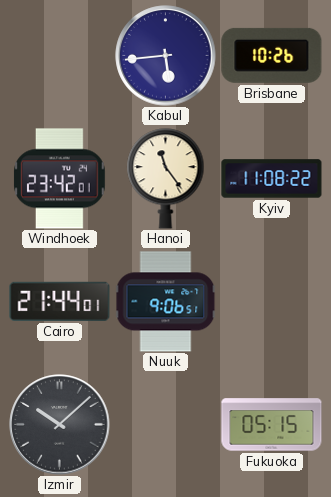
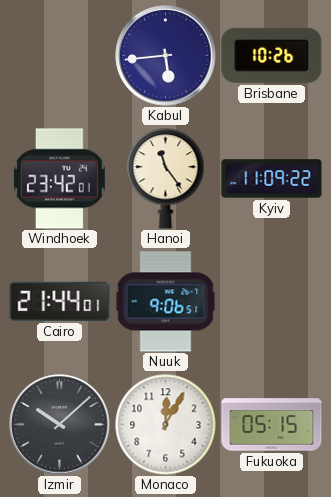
Kyiv: 11:08 -> 11:09
Monaco: none -> 12:05
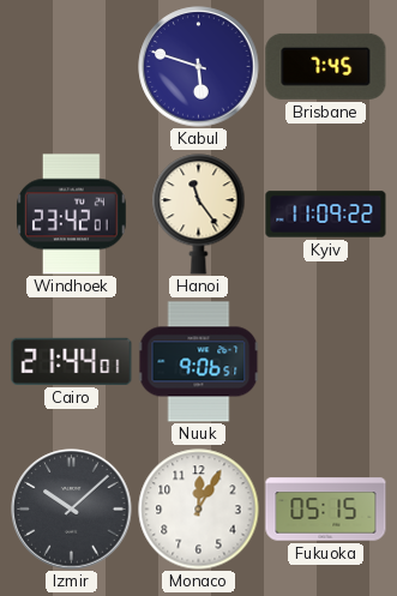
Kabul: 5:44 -> 5:48
Brisbane: 10:26 -> 7:45
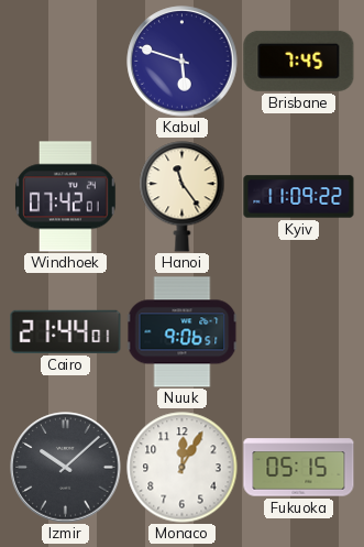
Windhoek: 23:42 -> 07:42
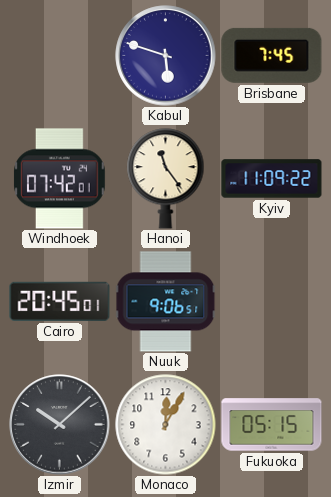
Cairo: 21:44 -> 20:45
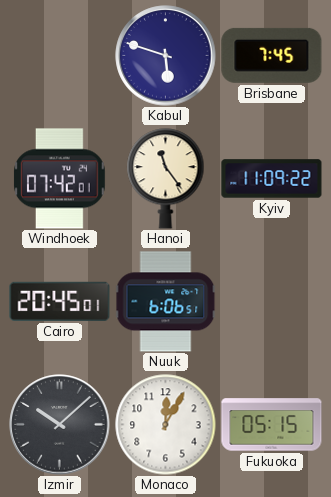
Nuuk: 9:06 -> 6:06
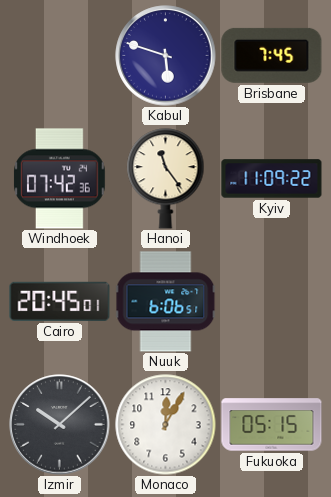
Windhoek: 07:42:01 -> 07:42:36
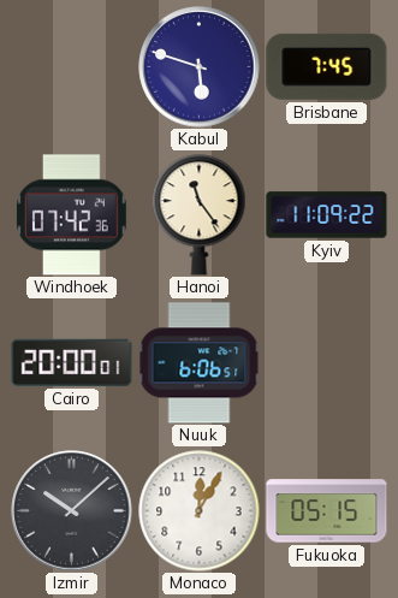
Cairo: 20:45 -> 20:00
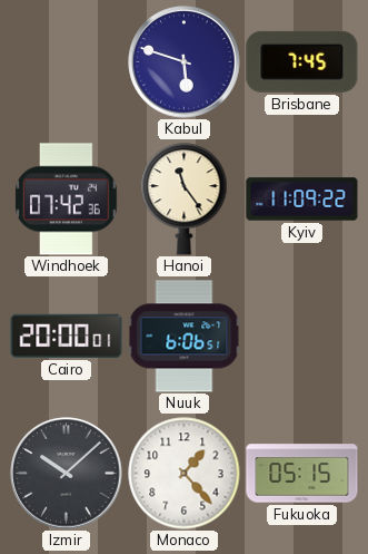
Monaco: 12:05 -> 1:23
